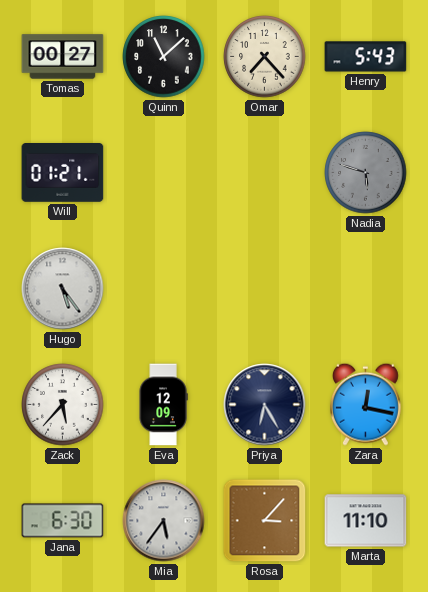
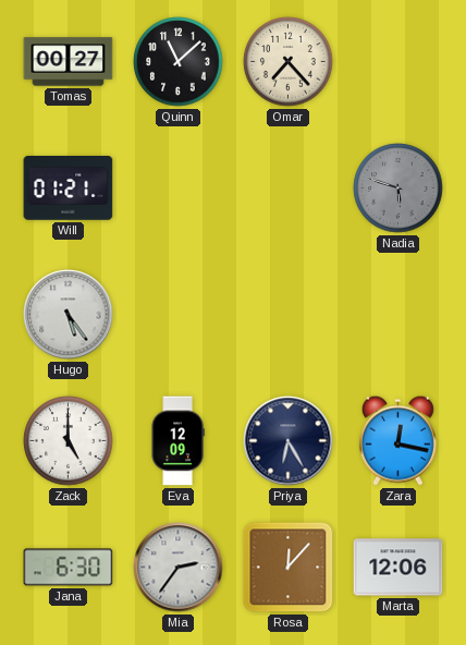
Henry: 5:43 -> none
Zack: 5:37 -> 5:00
Mia: 5:36 -> 2:36
Rosa: 3:07 -> 12:07
Marta: 11:10 -> 12:06
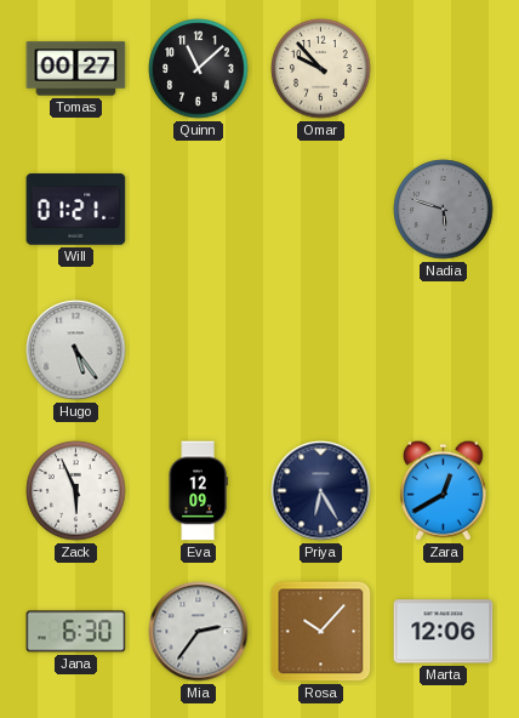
Omar: 7:23 -> 9:53
Zack: 5:00 -> 5:56
Zara: 12:17 -> 12:40
Rosa: 12:07 -> 10:07
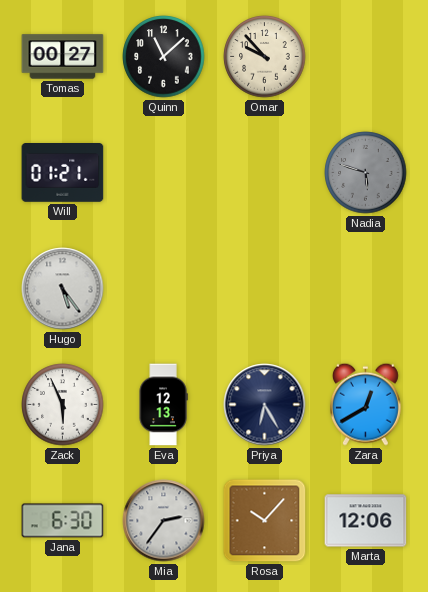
Eva: 12:09 -> 12:13
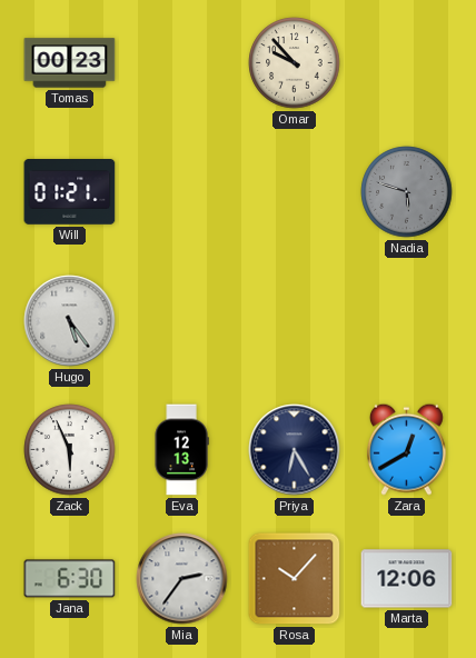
Tomas: 00:27 -> 00:23
Quinn: 11:08 -> none
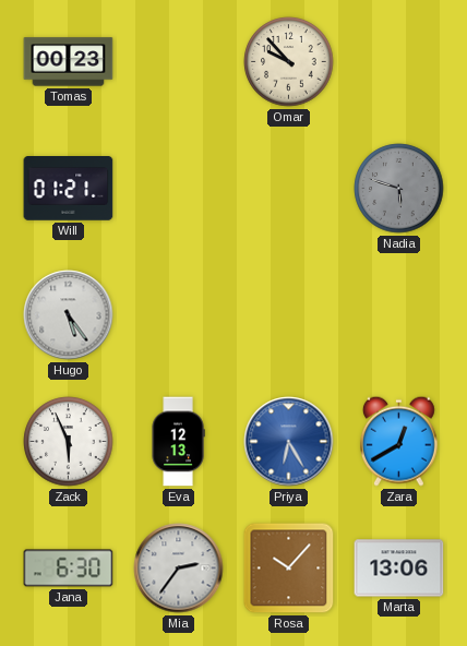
Priya dial: navy -> blue
Marta: 12:06 -> 13:06
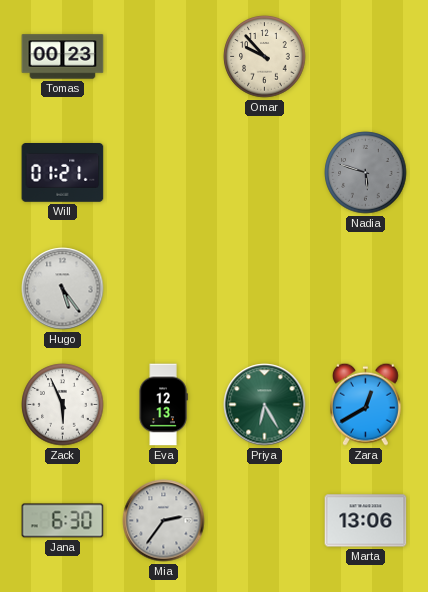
Priya dial: blue -> green
Rosa: 10:07 -> none
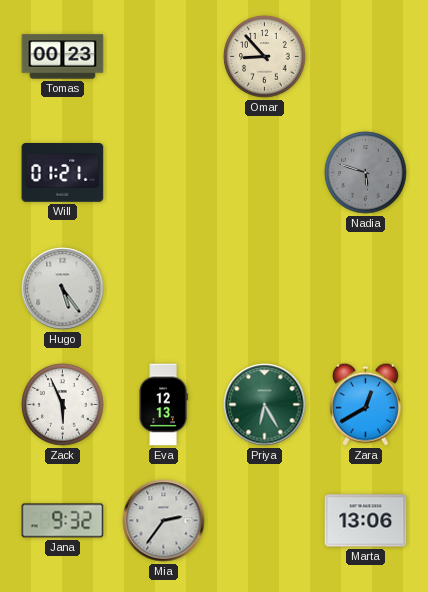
Omar: 9:53 -> 8:53
Jana: 6:30 -> 9:32
